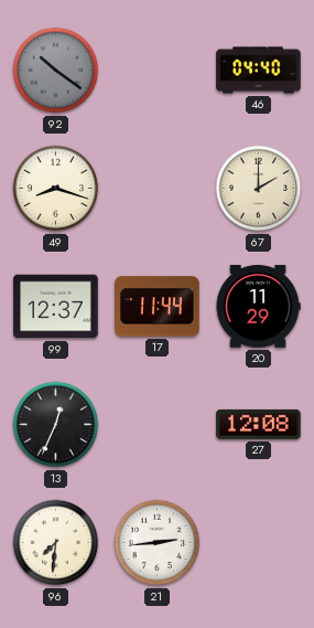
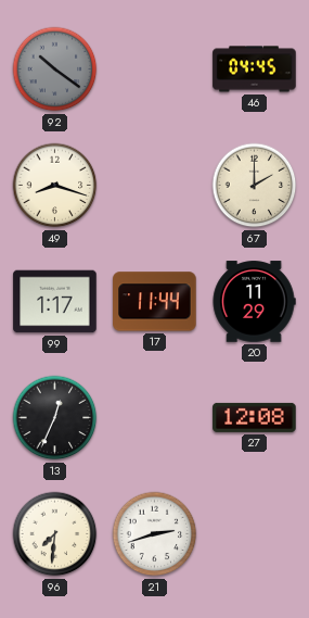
46: 04:40 -> 04:45
99: 12:37 -> 1:17
21: 2:44 -> 2:42
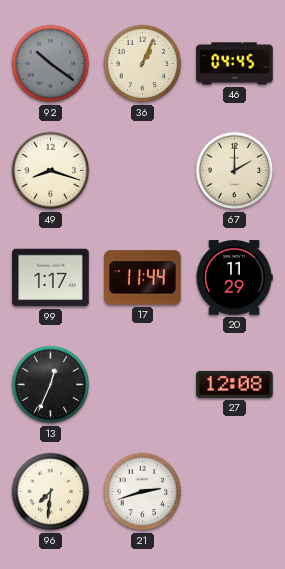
36: none -> 1:04
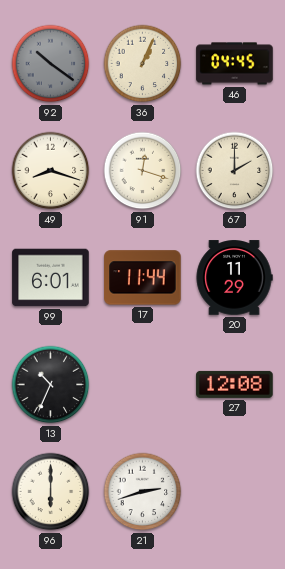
91: none -> 12:18
99: 1:17 -> 6:01
13: 12:34 -> 10:34
96: 7:31 -> 6:00
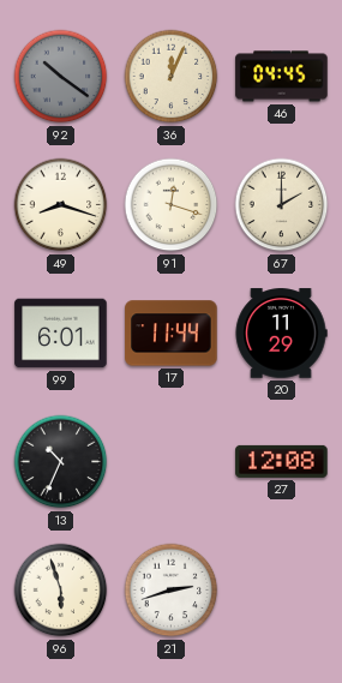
36: 1:04 -> 12:04
96: 6:00 -> 5:57
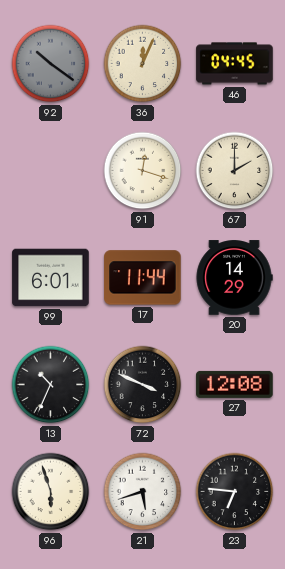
49: 8:18 -> none
20: 11:29 -> 14:29
72: none -> 3:49
21: 2:42 -> 5:42
23: none -> 6:46
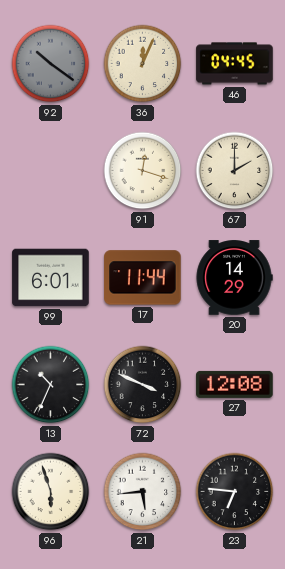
21: 5:42 -> 5:44
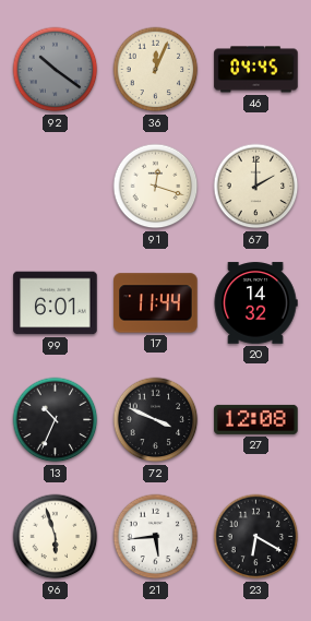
20: 14:29 -> 14:32
23: 6:46 -> 6:20
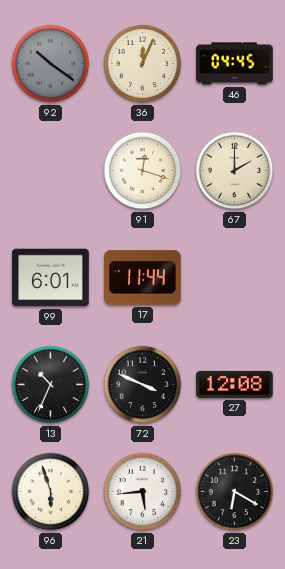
20: 14:32 -> none
